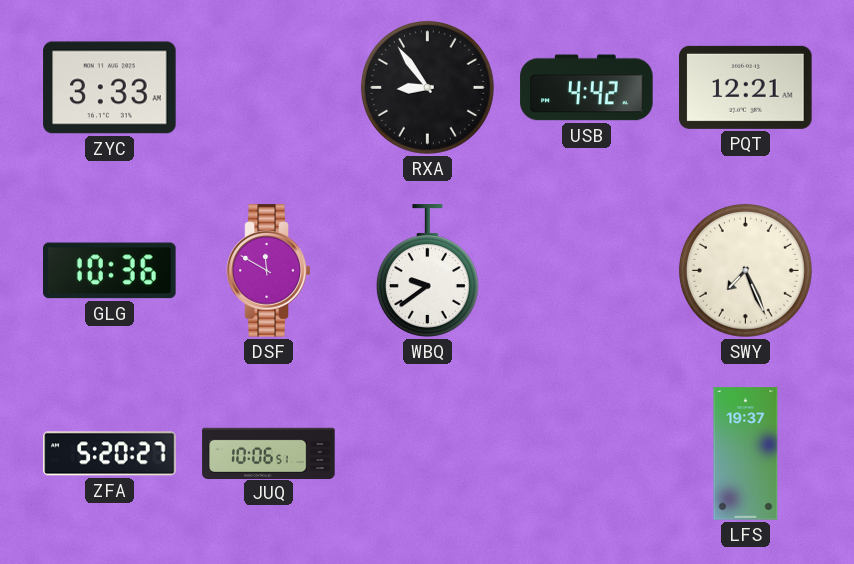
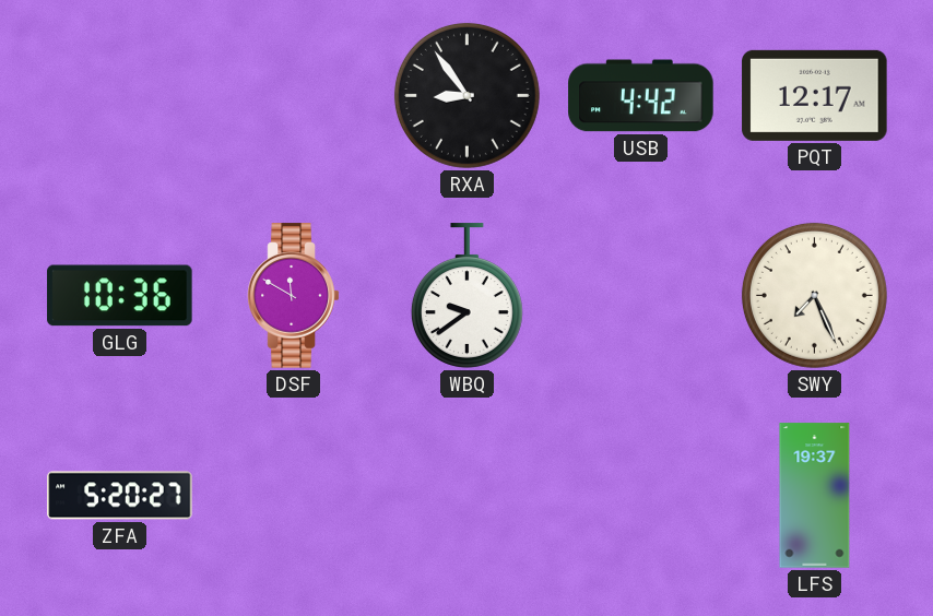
ZYC: 3:33 -> none
PQT: 12:21 -> 12:17
JUQ: 10:06 -> none
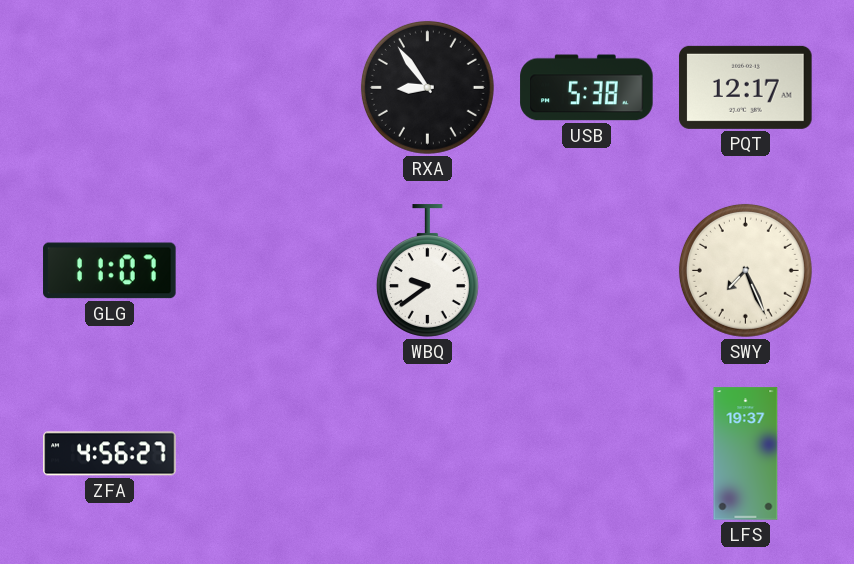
USB: 4:42 -> 5:38
GLG: 10:36 -> 11:07
DSF: 11:50 -> none
ZFA: 5:20 -> 4:56
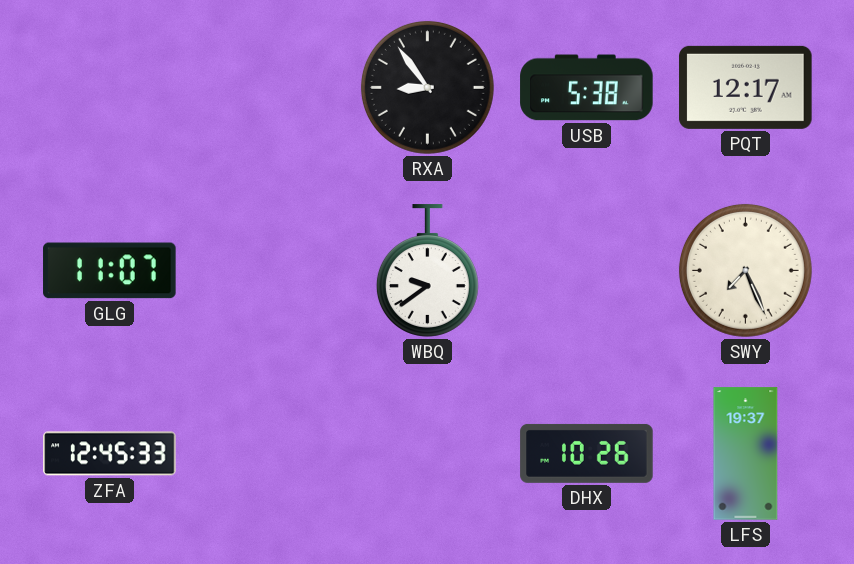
ZFA: 4:56 -> 12:45
DHX: none -> 10:26
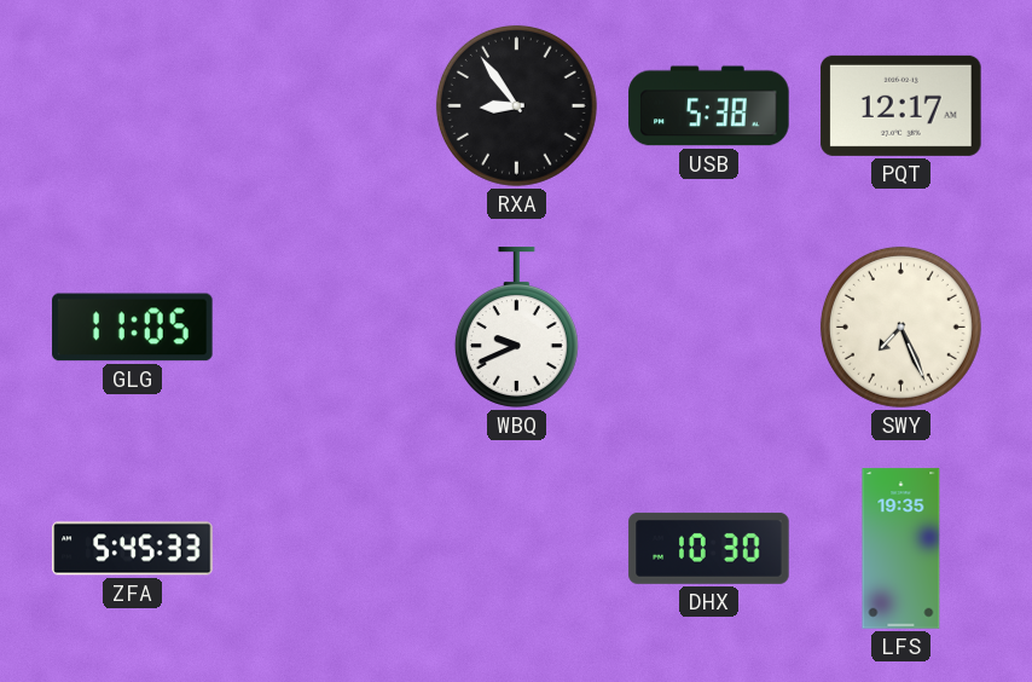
GLG: 11:07 -> 11:05
WBQ: 9:39 -> 9:41
ZFA: 12:45 -> 5:45
DHX: 10:26 -> 10:30
LFS: 19:37 -> 19:35
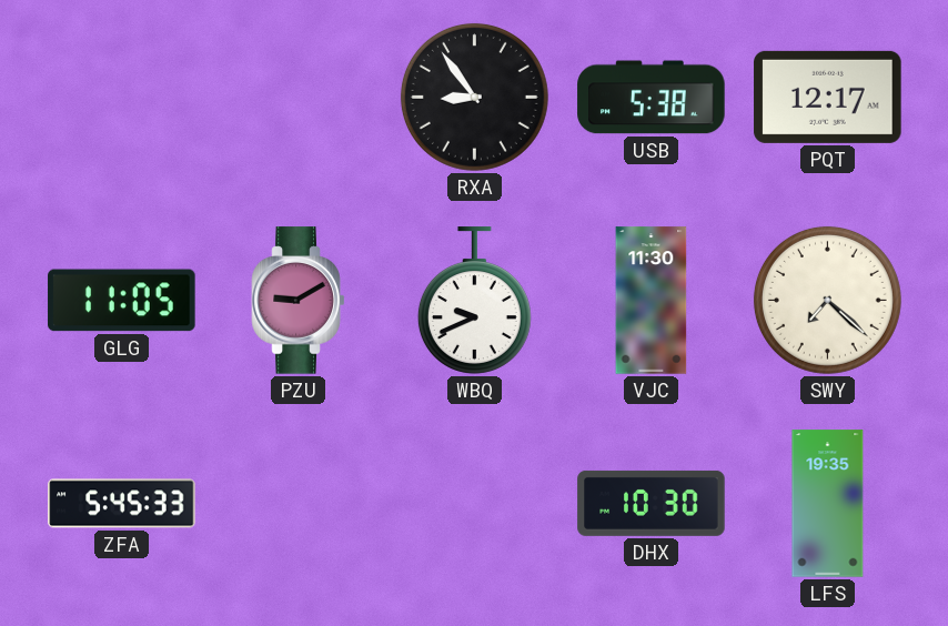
PZU: none -> 9:10
VJC: none -> 11:30
SWY: 7:26 -> 7:22
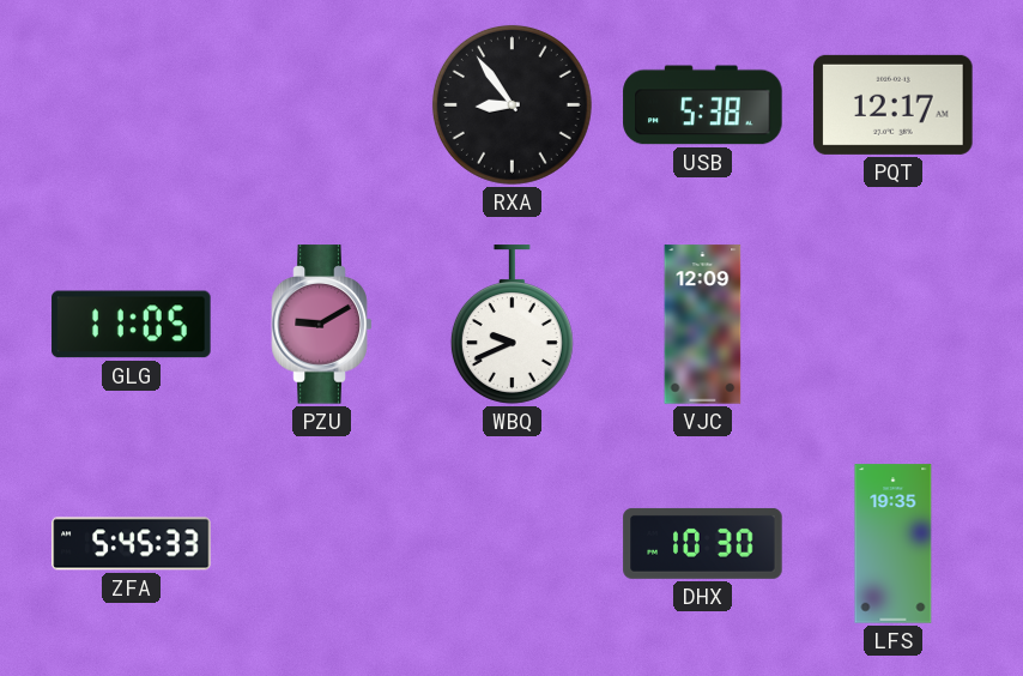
VJC: 11:30 -> 12:09
SWY: 7:22 -> none
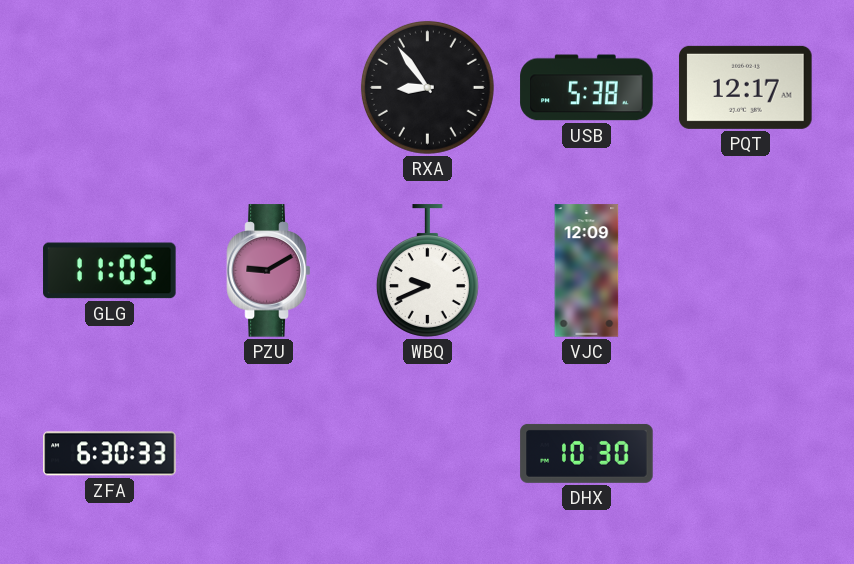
ZFA: 5:45 -> 6:30
LFS: 19:35 -> none
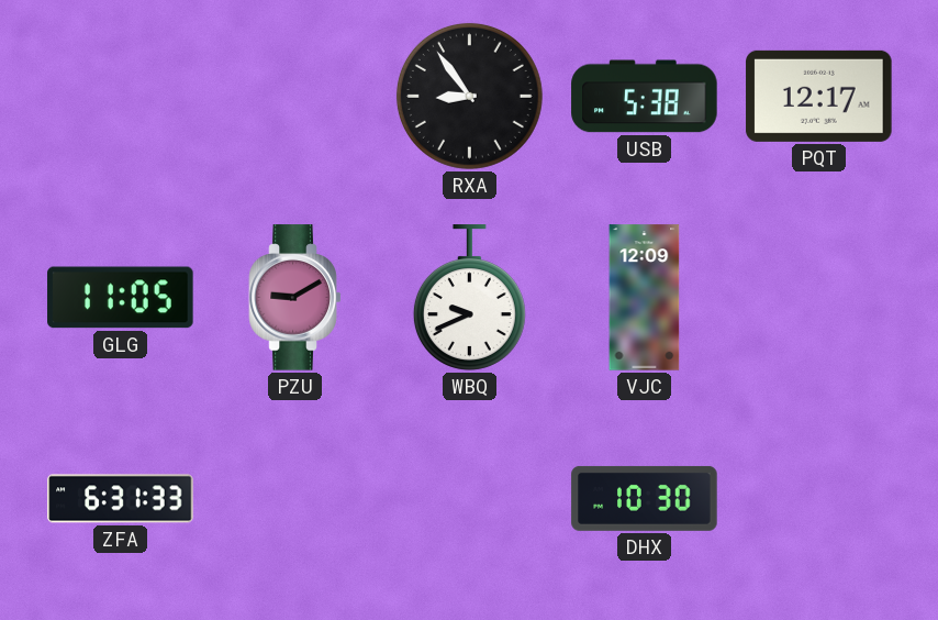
ZFA: 6:30 -> 6:31
